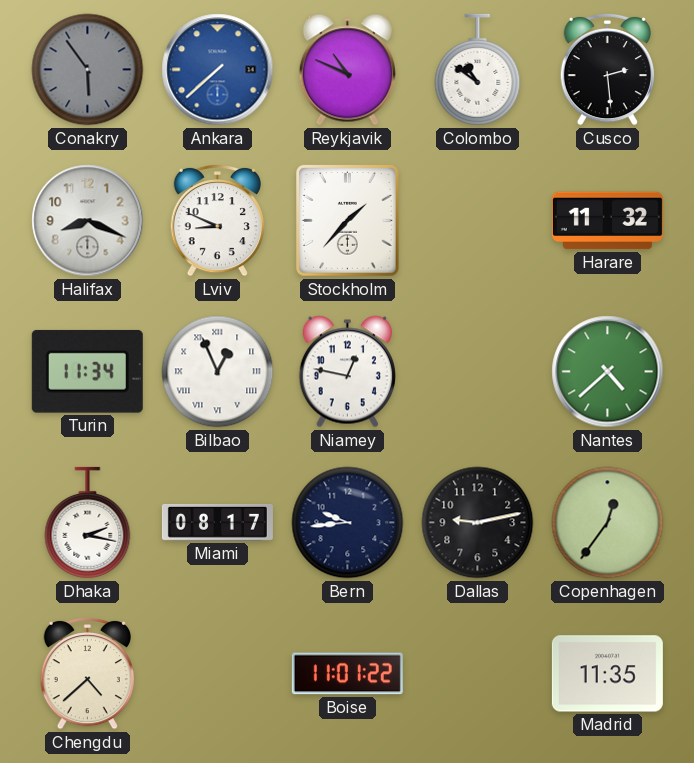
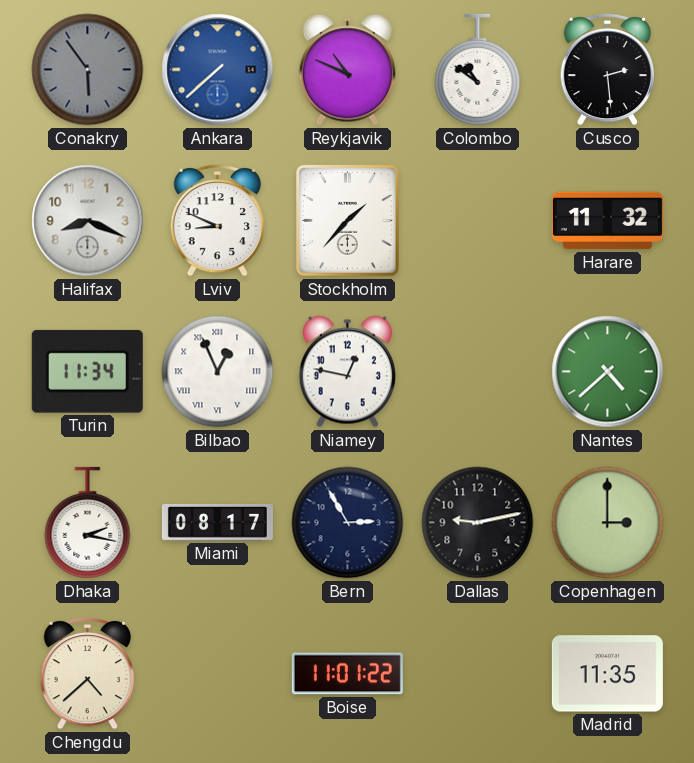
Bern: 9:44 -> 2:55
Copenhagen: 12:36 -> 3:00
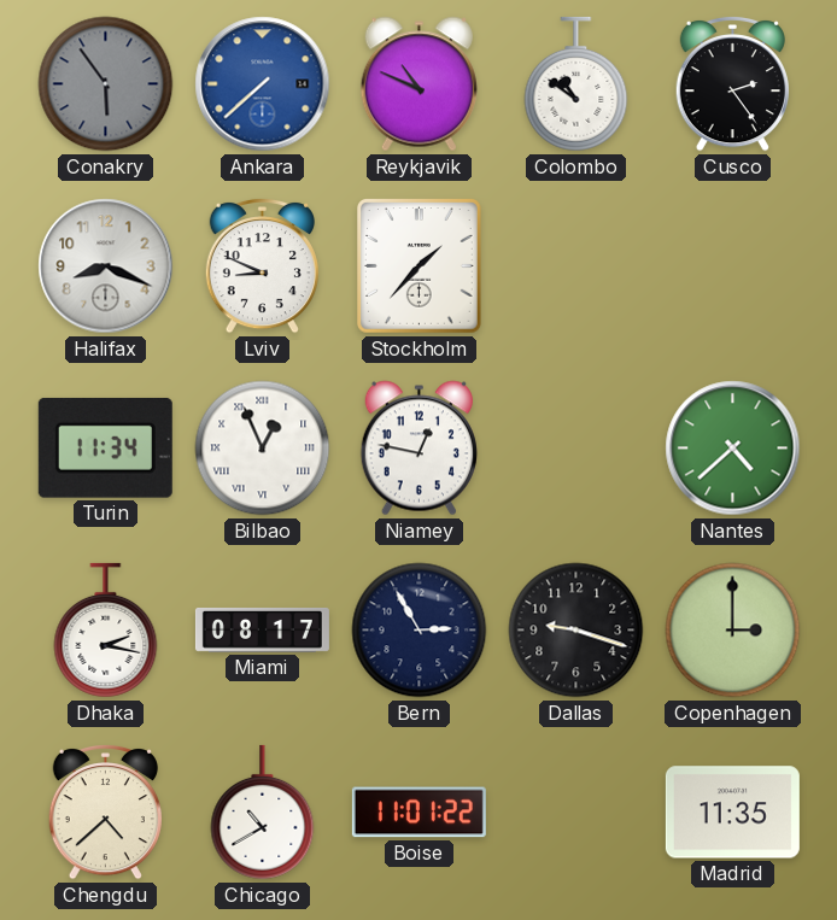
Cusco: 2:29 -> 2:24
Harare: 11:32 -> none
Dallas: 9:13 -> 9:18
Chicago: none -> 10:40
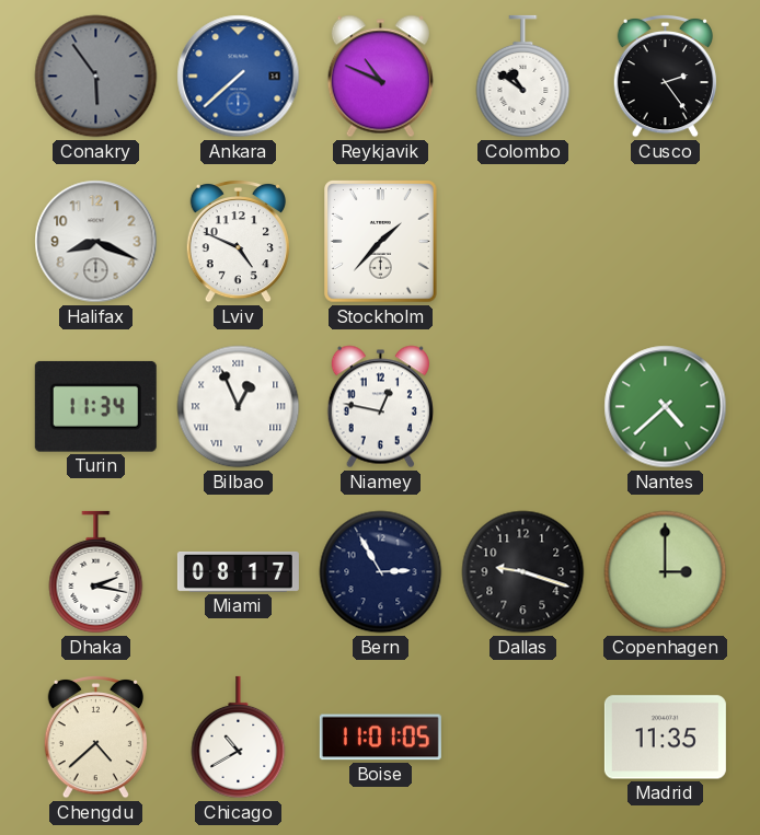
Lviv: 8:49 -> 4:49
Boise: 11:01:22 -> 11:01:05
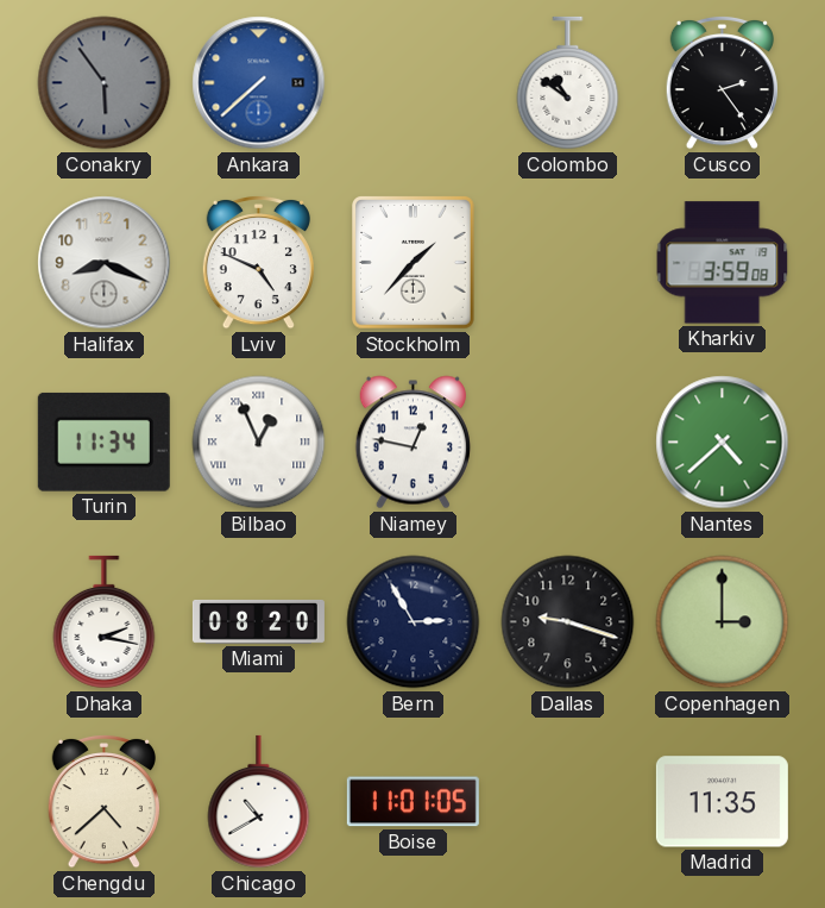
Reykjavik: 10:49 -> none
Kharkiv: none -> 3:59
Miami: 08:17 -> 08:20
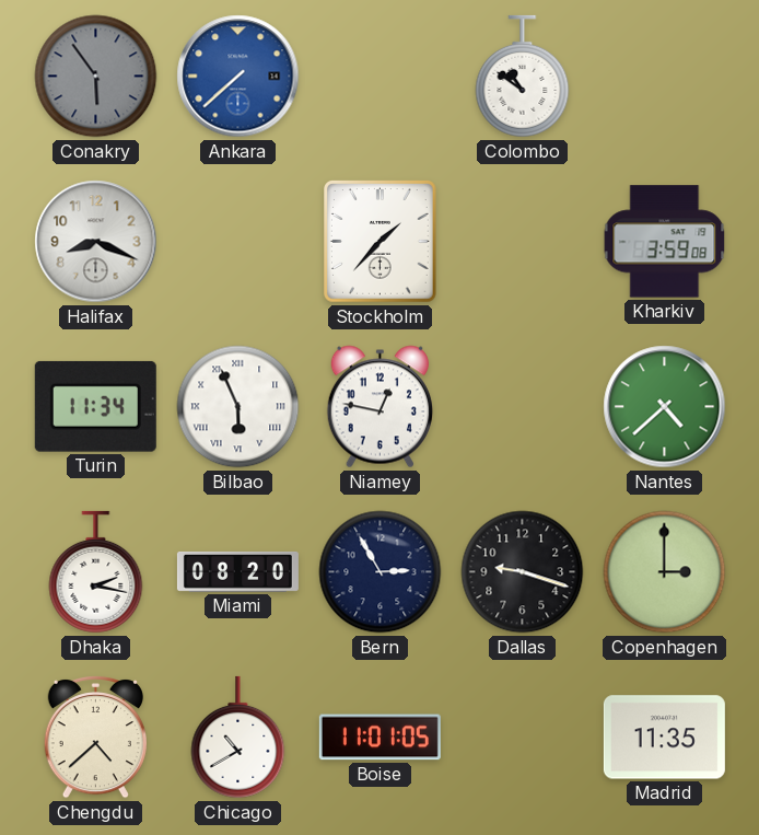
Cusco: 2:24 -> none
Lviv: 4:49 -> none
Bilbao: 12:56 -> 5:56
